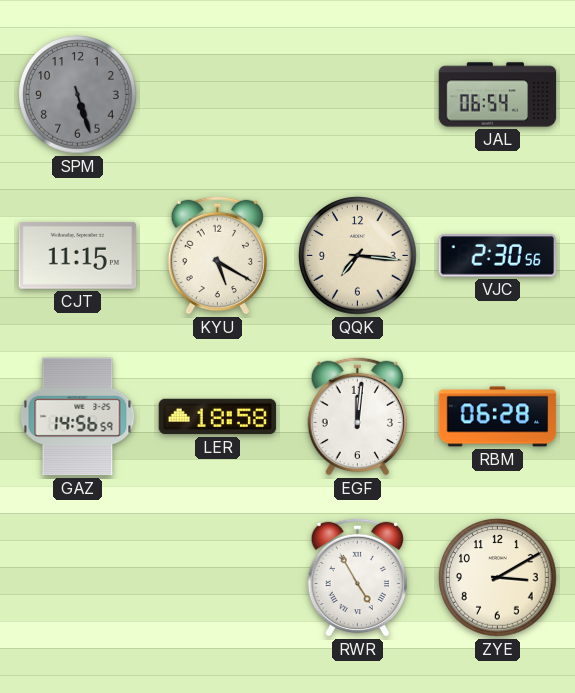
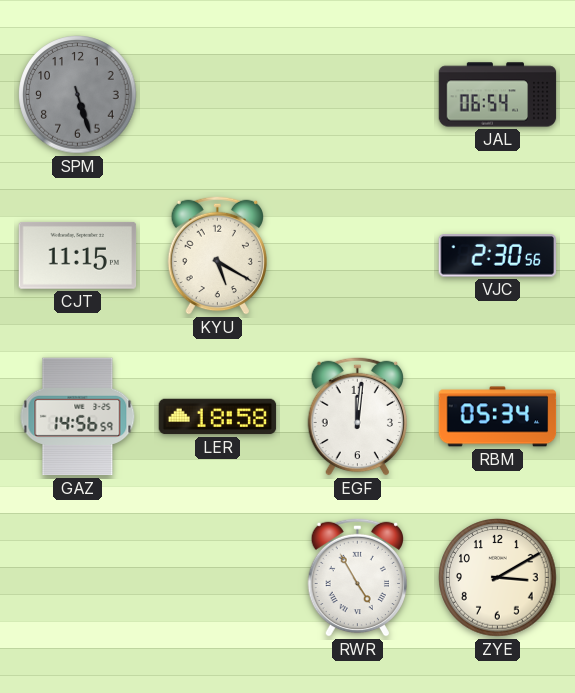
QQK: 7:16 -> none
RBM: 06:28 -> 05:34
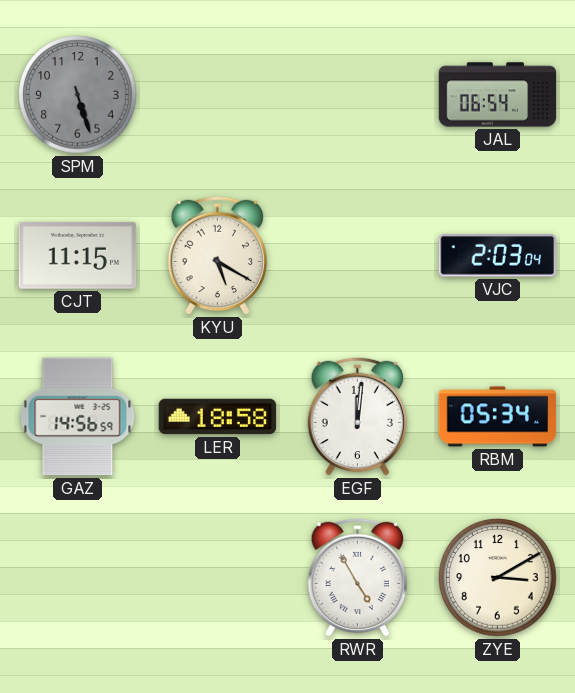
VJC: 2:30 -> 2:03
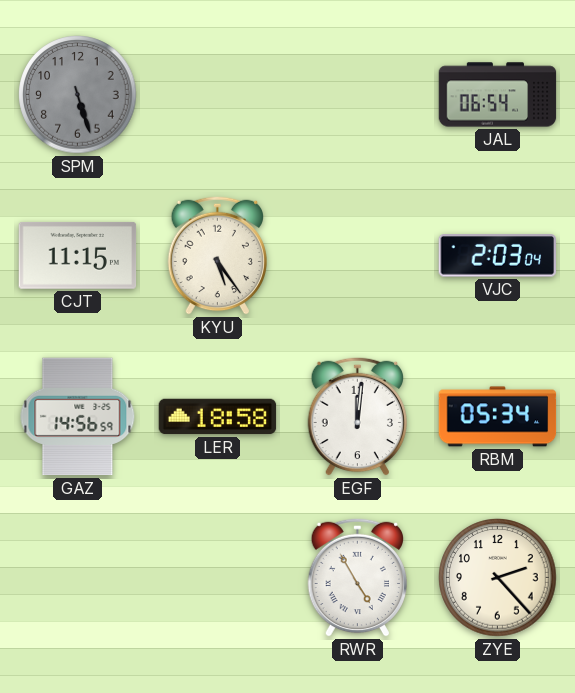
KYU: 5:20 -> 5:24
ZYE: 3:10 -> 2:23
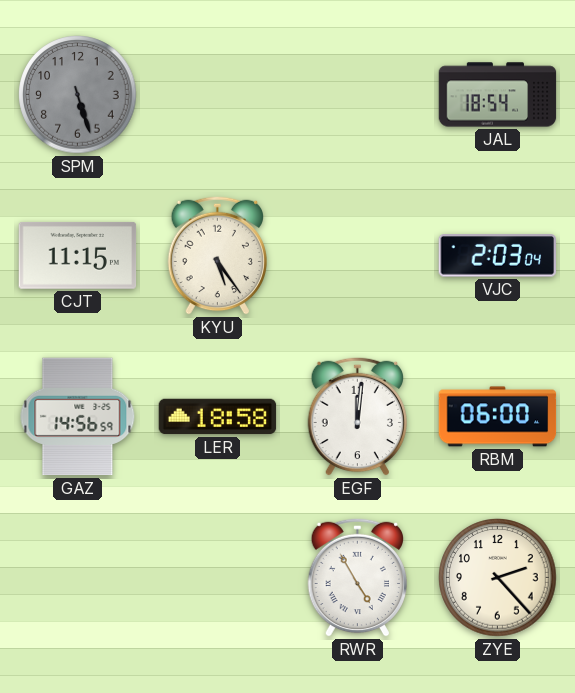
JAL: 06:54 -> 18:54
RBM: 05:34 -> 06:00
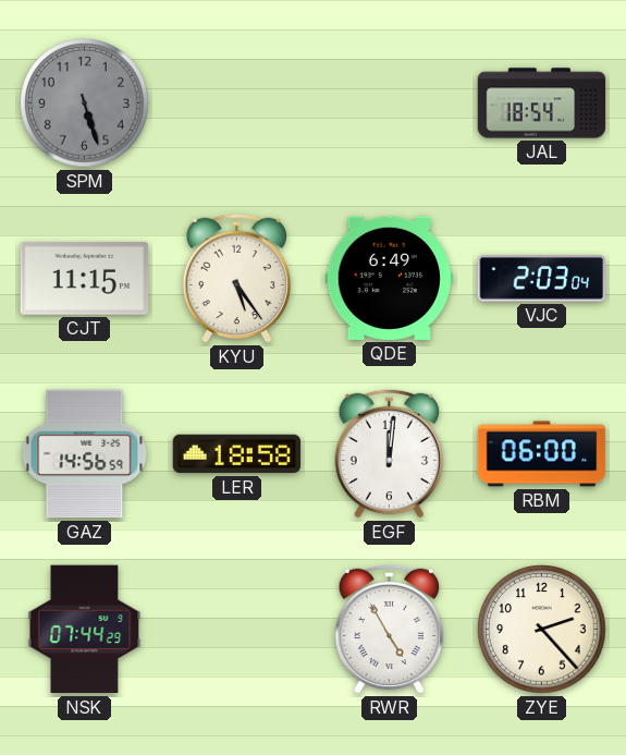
QDE: none -> 6:49
NSK: none -> 07:44
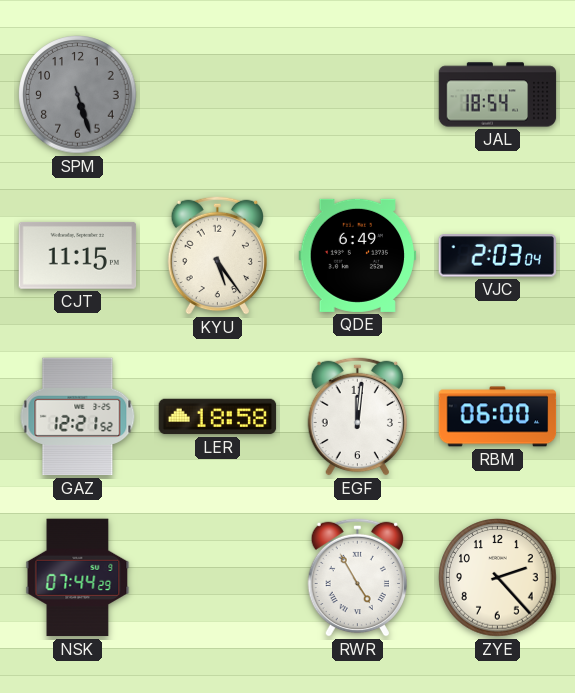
GAZ: 14:56 -> 12:21
